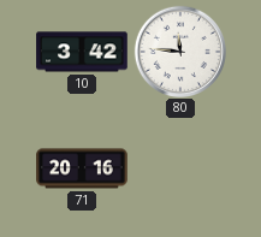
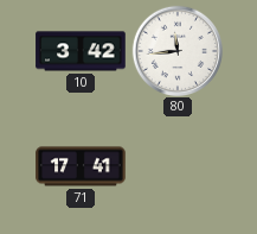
80: 11:46 -> 11:44
71: 20:16 -> 17:41
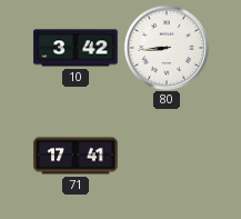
80: 11:44 -> 8:44
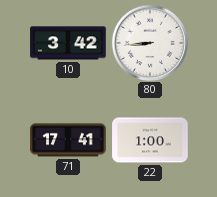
22: none -> 1:00
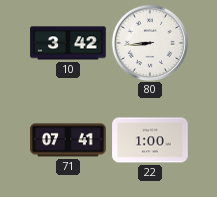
71: 17:41 -> 07:41
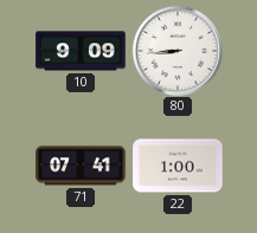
10: 3:42 -> 9:09
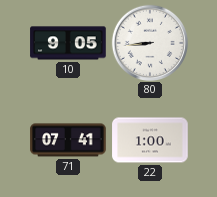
10: 9:09 -> 9:05
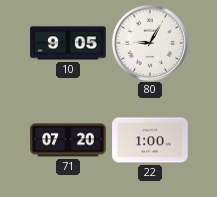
80: 8:44 -> 9:05
71: 07:41 -> 07:20
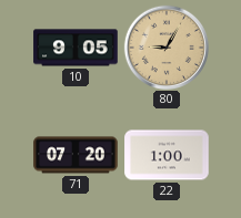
80 dial: white -> champagne
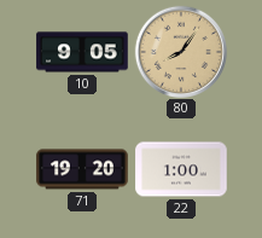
80: 9:05 -> 8:06
71: 07:20 -> 19:20
